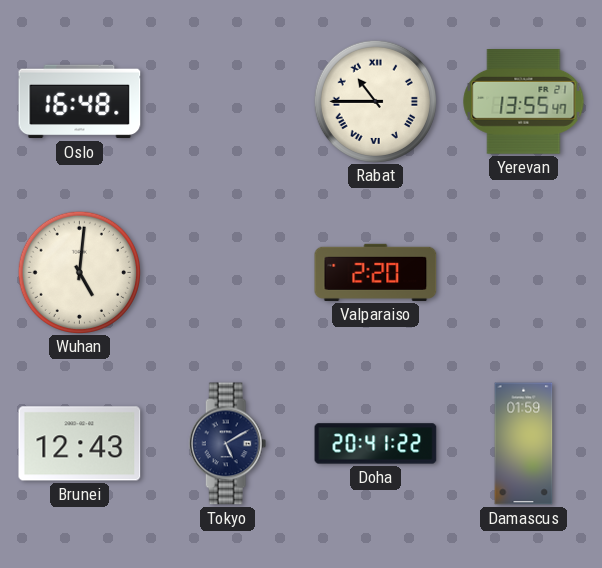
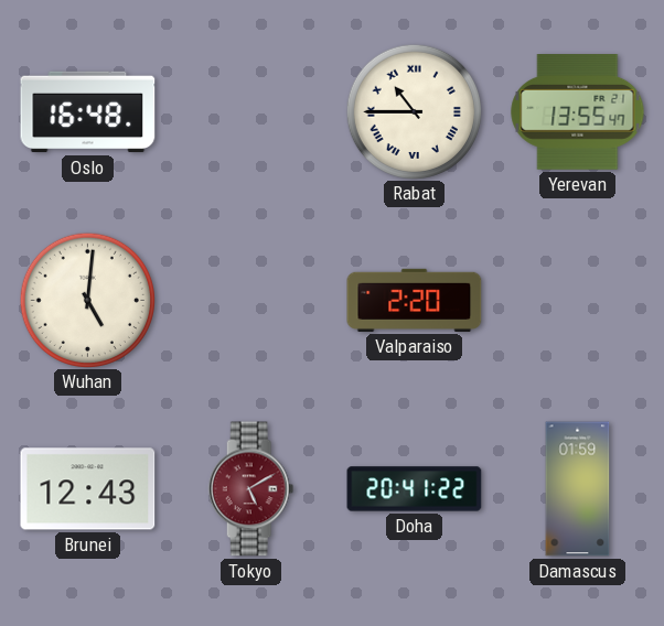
Tokyo dial: navy -> burgundy
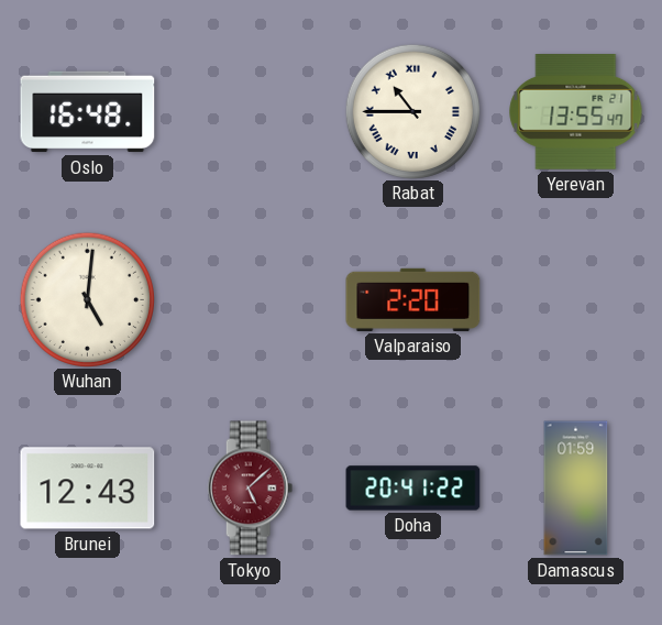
Tokyo: 5:10 -> 5:08
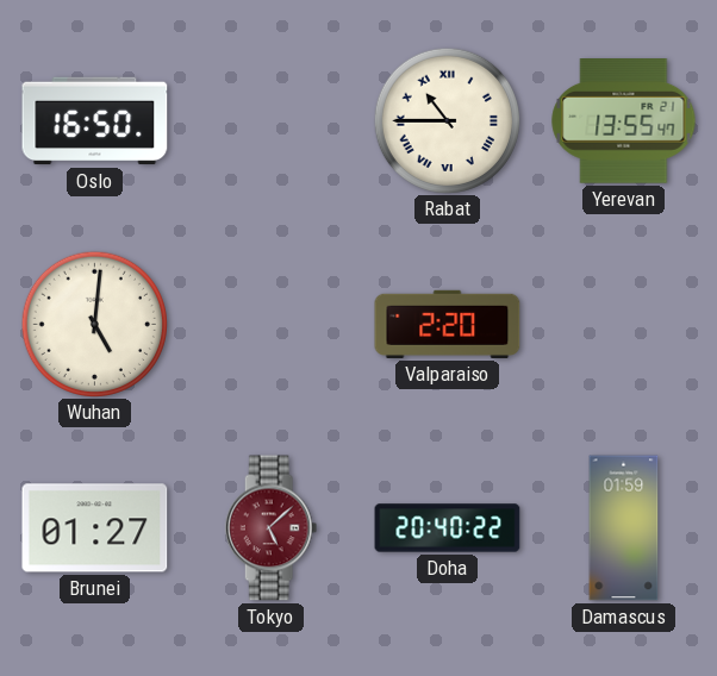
Oslo: 16:48 -> 16:50
Brunei: 12:43 -> 01:27
Doha: 20:41 -> 20:40
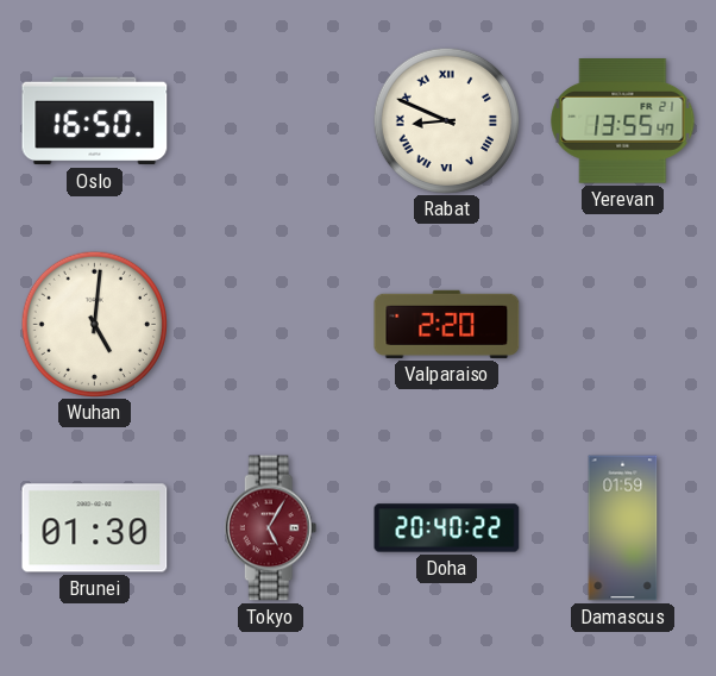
Rabat: 10:45 -> 8:49
Brunei: 01:27 -> 01:30
Tokyo: 5:08 -> 5:05
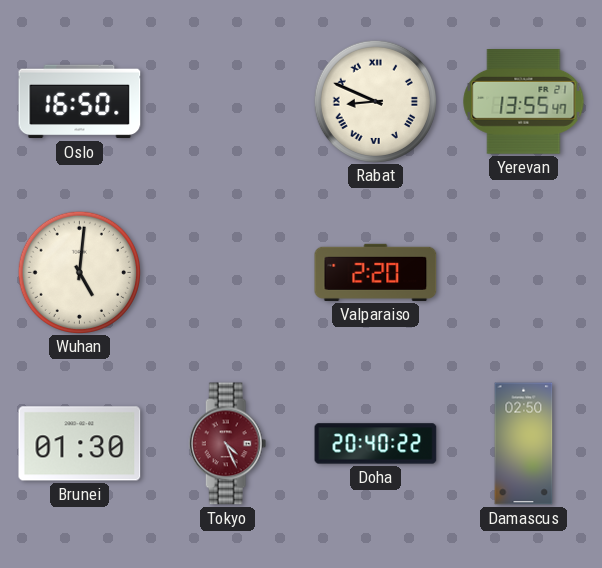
Tokyo: 5:05 -> 4:26
Damascus: 01:59 -> 02:50
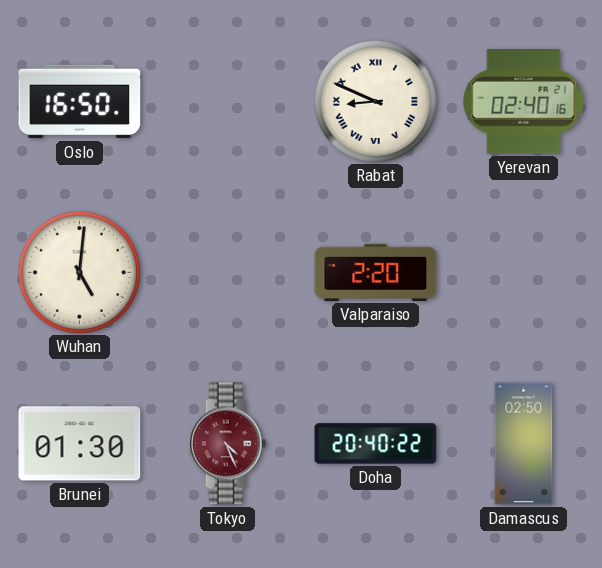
Yerevan: 13:55 -> 02:40
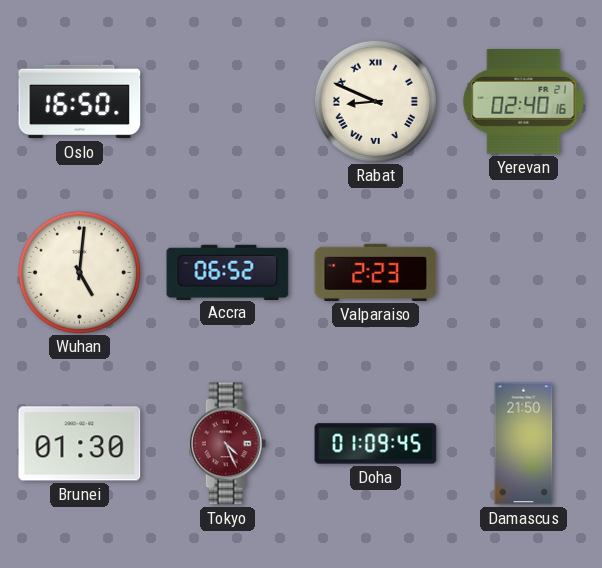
Accra: none -> 06:52
Valparaiso: 2:20 -> 2:23
Doha: 20:40 -> 01:09
Damascus: 02:50 -> 21:50
